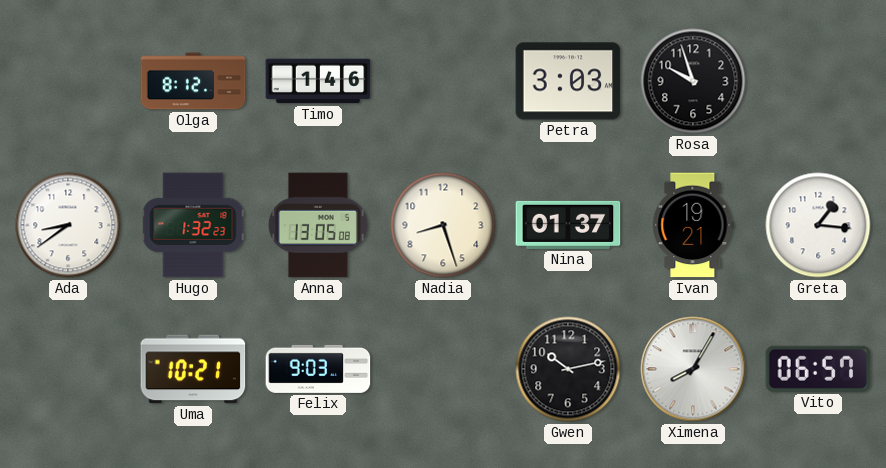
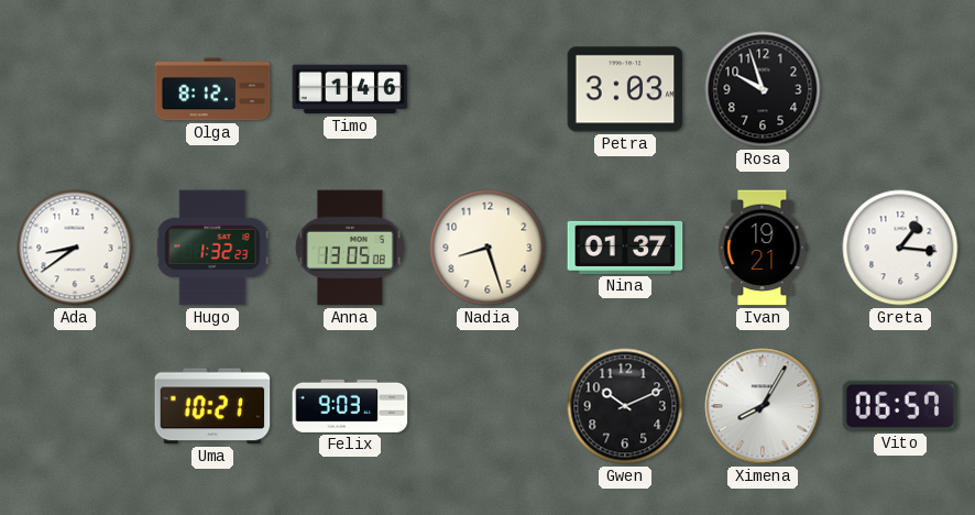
Gwen: 10:13 -> 10:11
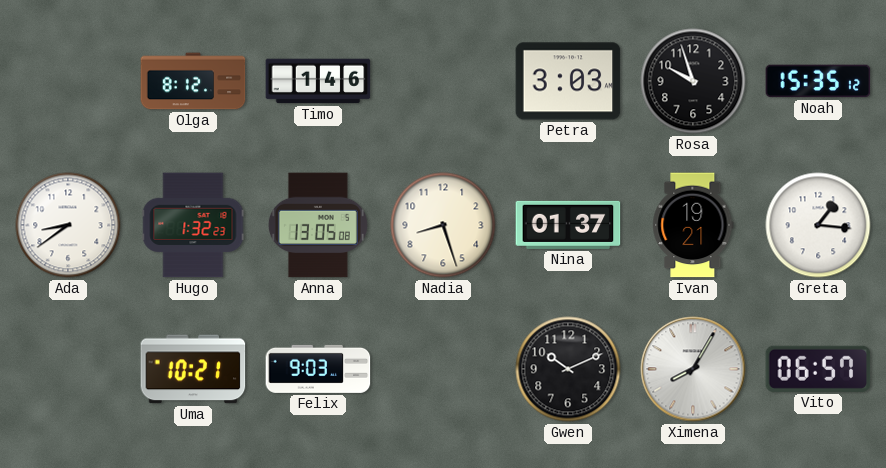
Noah: none -> 15:35
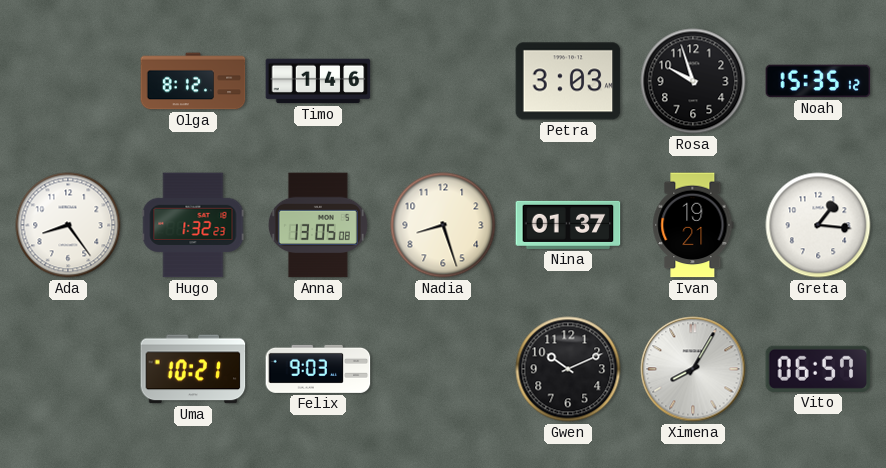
Ada: 8:39 -> 8:24
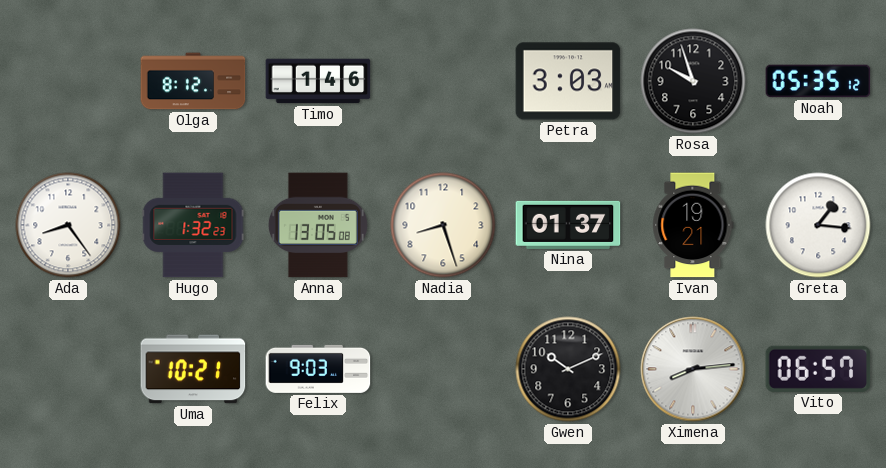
Noah: 15:35 -> 05:35
Ximena: 8:05 -> 8:14
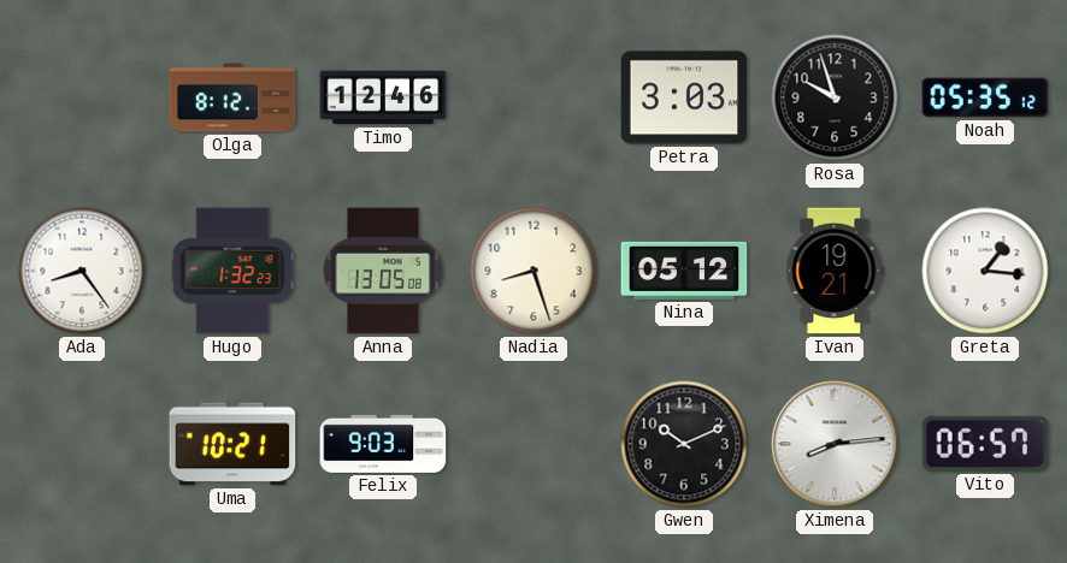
Timo: 1:46 -> 12:46
Nina: 01:37 -> 05:12
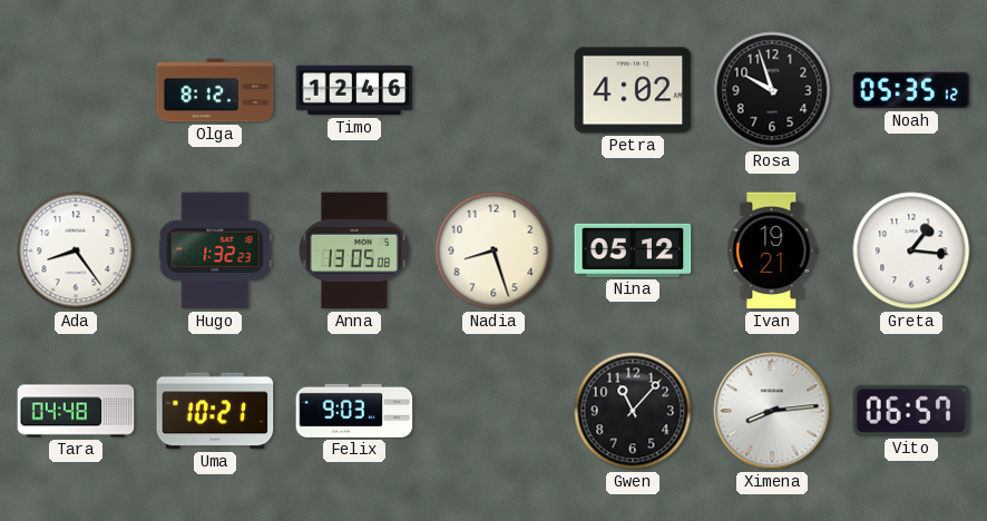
Petra: 3:03 -> 4:02
Tara: none -> 04:48
Gwen: 10:11 -> 11:07
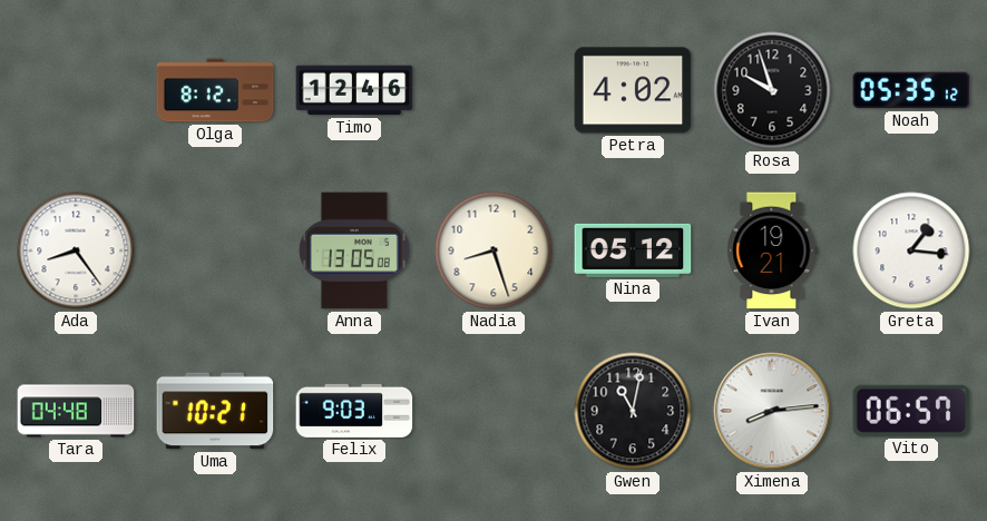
Hugo: 1:32 -> none
Gwen: 11:07 -> 11:02
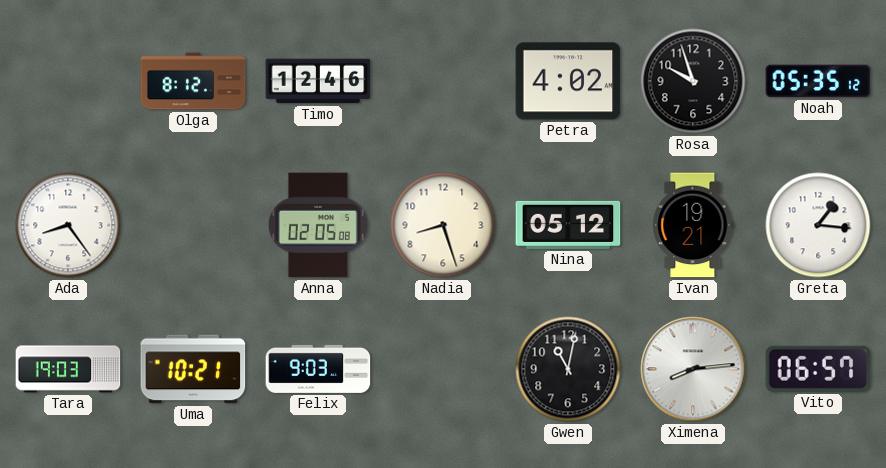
Anna: 13:05 -> 02:05
Tara: 04:48 -> 19:03
